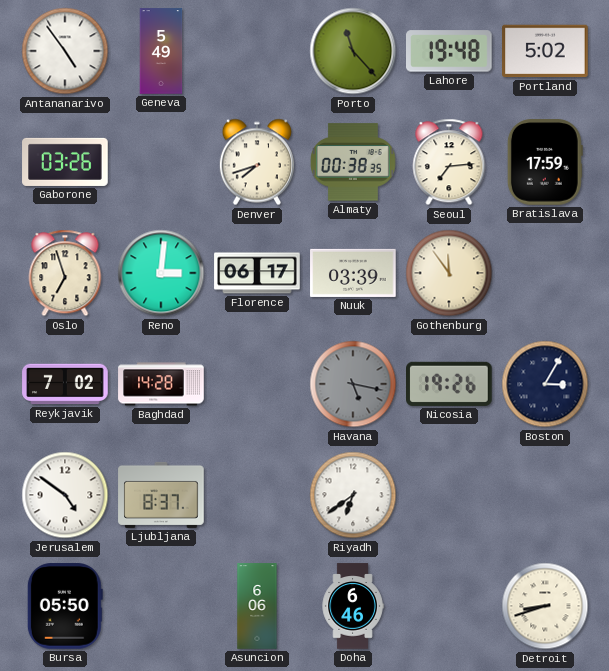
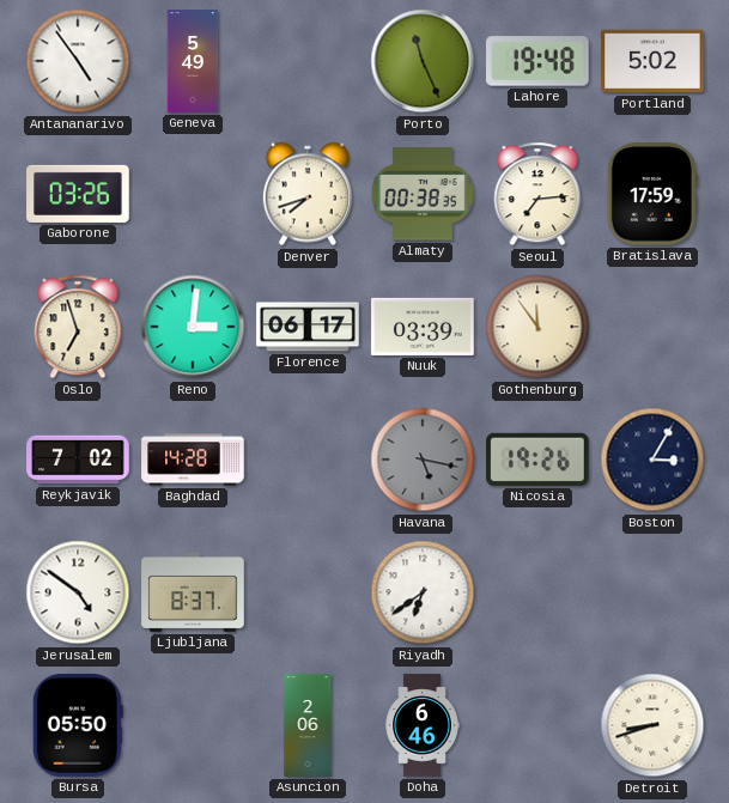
Porto: 11:23 -> 11:26
Asuncion: 6:06 -> 2:06
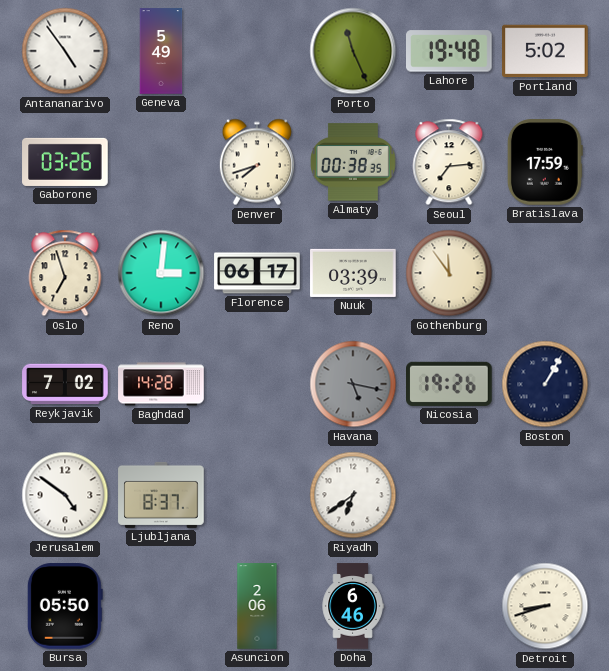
Boston: 3:05 -> 1:05
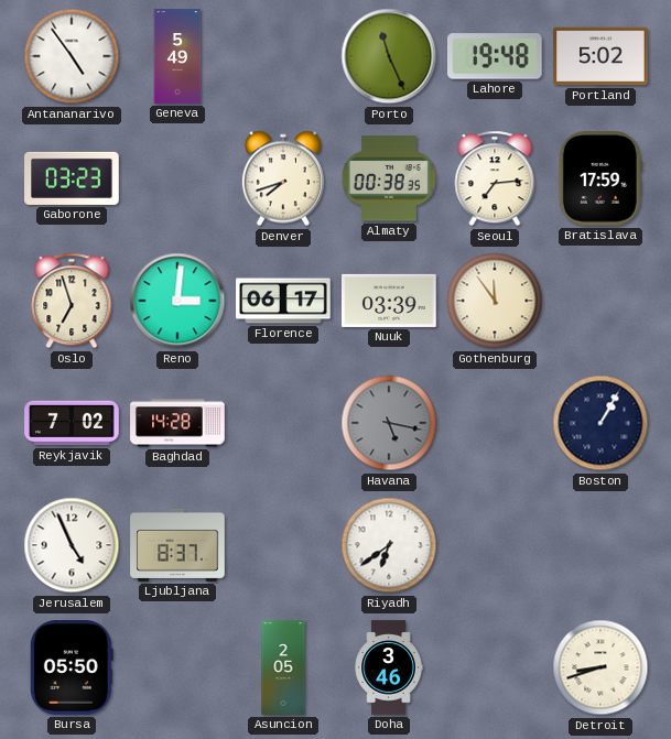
Gaborone: 03:26 -> 03:23
Nicosia: 19:26 -> none
Jerusalem: 4:51 -> 4:56
Asuncion: 2:06 -> 2:05
Doha: 6:46 -> 3:46
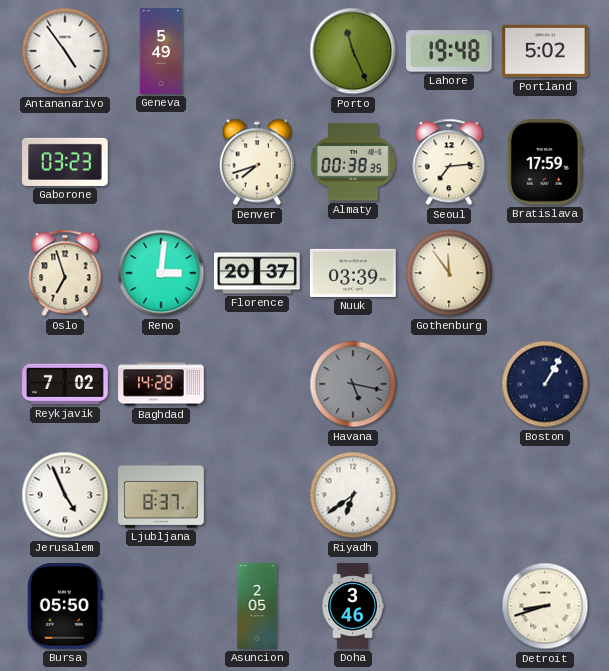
Florence: 06:17 -> 20:37
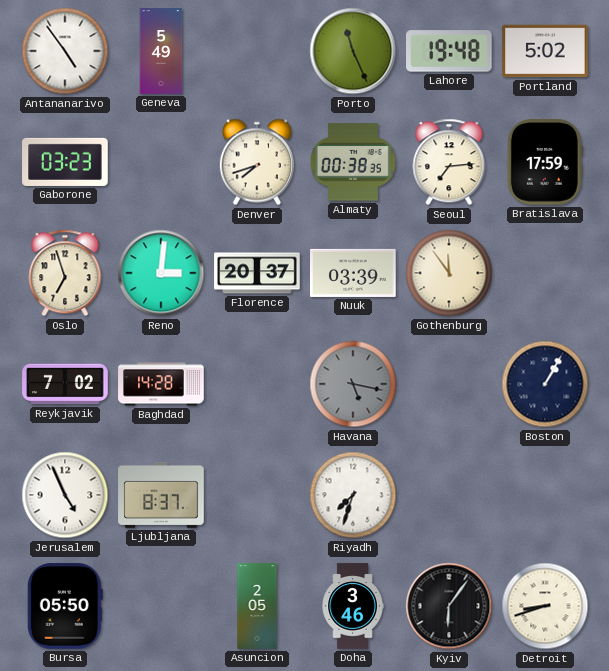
Riyadh: 6:39 -> 7:33
Kyiv: none -> 6:06
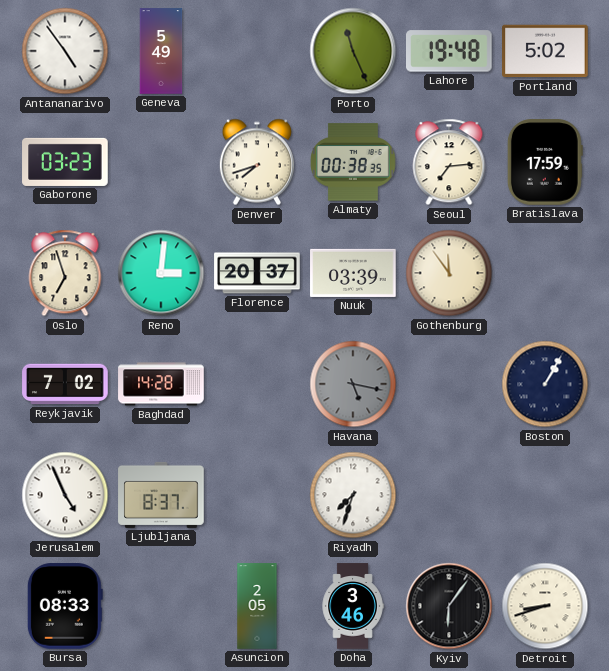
Bursa: 05:50 -> 08:33
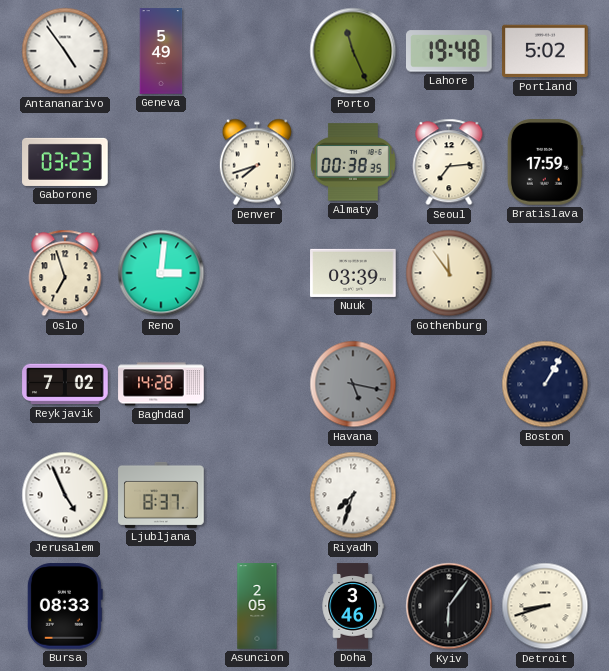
Florence: 20:37 -> none
